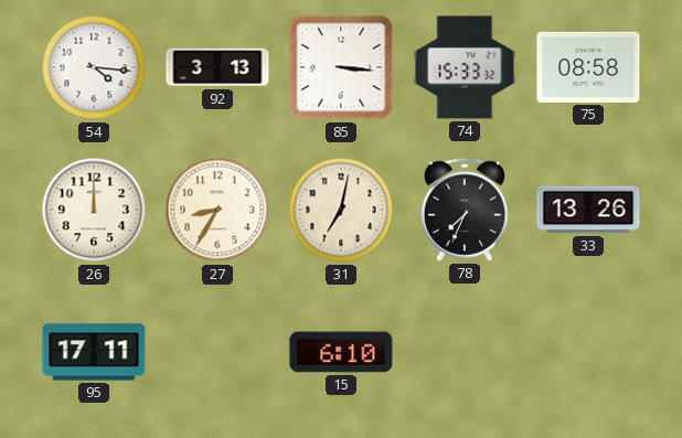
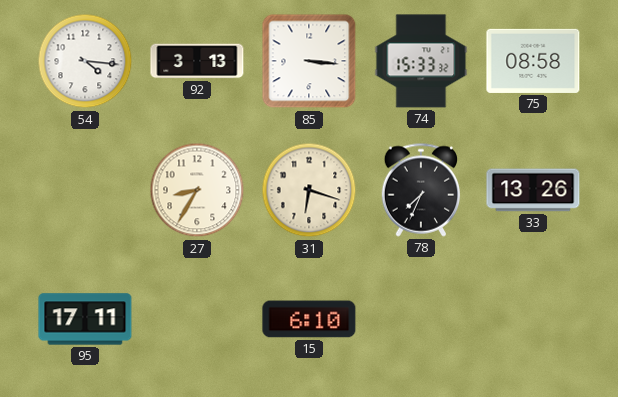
26: 12:00 -> none
31: 7:02 -> 6:18
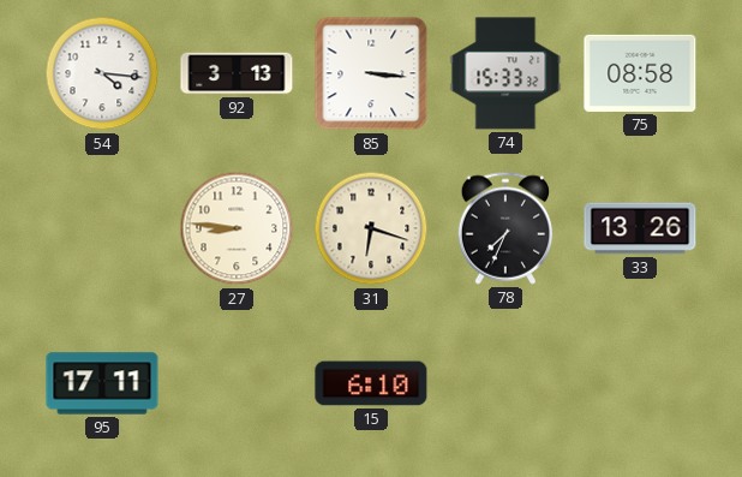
27: 8:35 -> 8:46
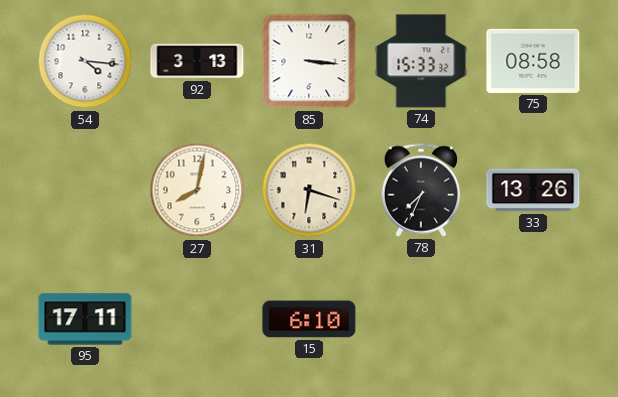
27: 8:46 -> 8:02
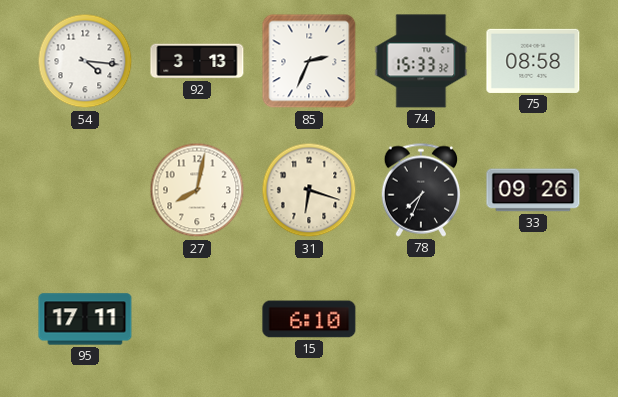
85: 3:16 -> 2:34
33: 13:26 -> 09:26
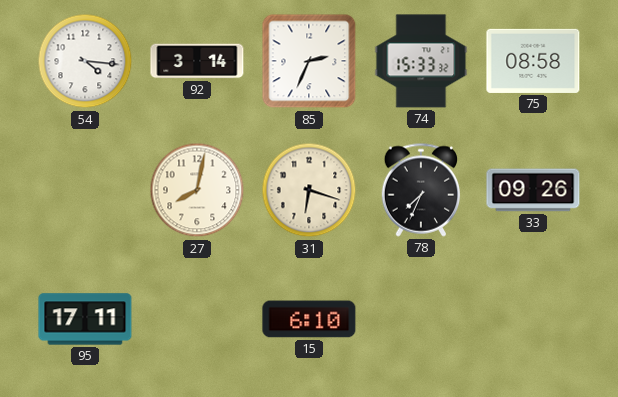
92: 3:13 -> 3:14
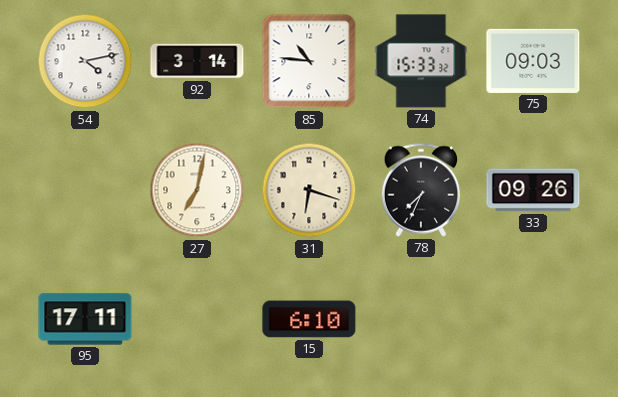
54: 4:16 -> 4:13
85: 2:34 -> 10:46
75: 08:58 -> 09:03
27: 8:02 -> 7:02
